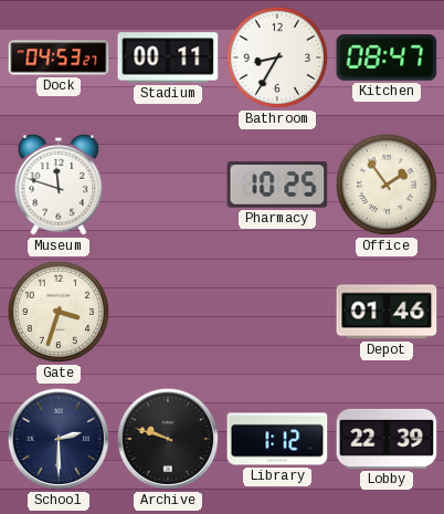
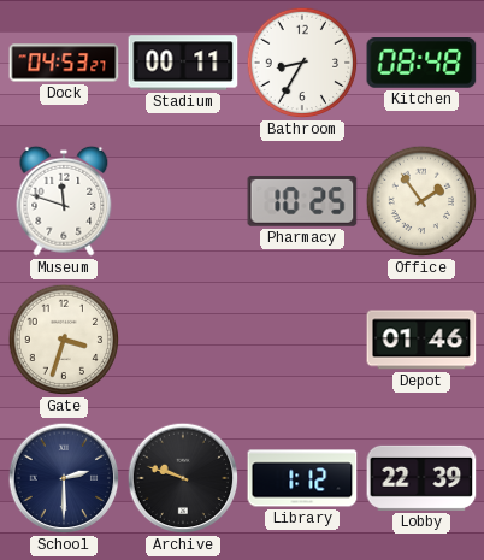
Kitchen: 08:47 -> 08:48
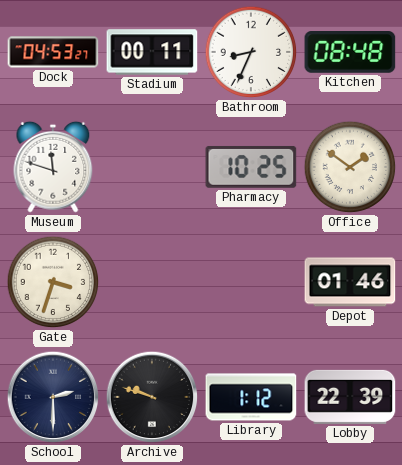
Bathroom: 8:35 -> 8:34
Office: 1:54 -> 1:51
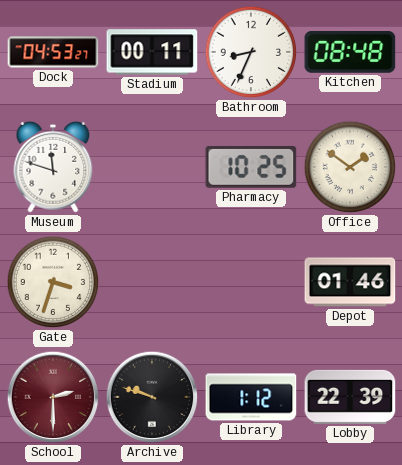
School dial: navy -> burgundy
